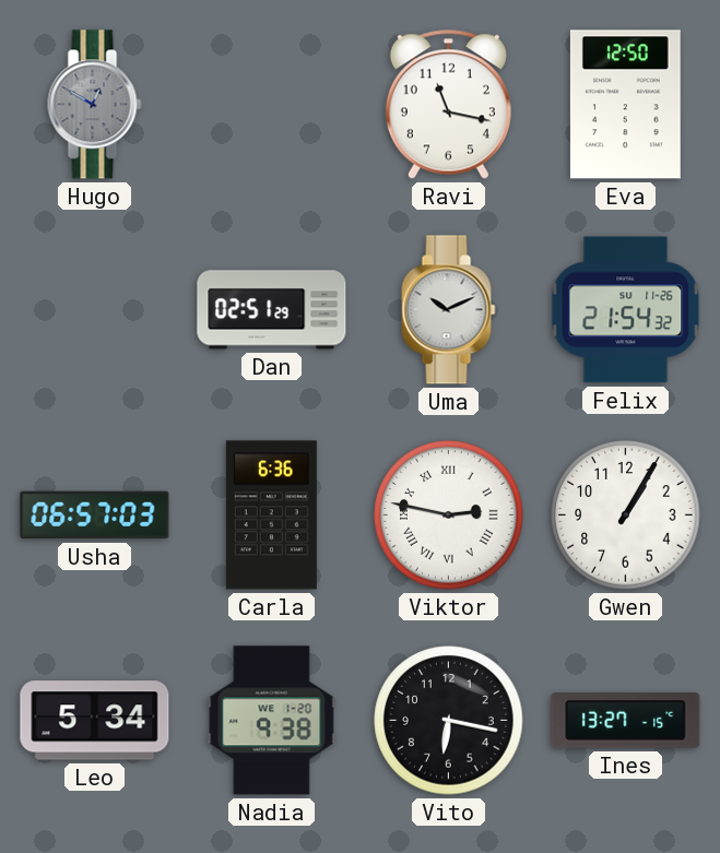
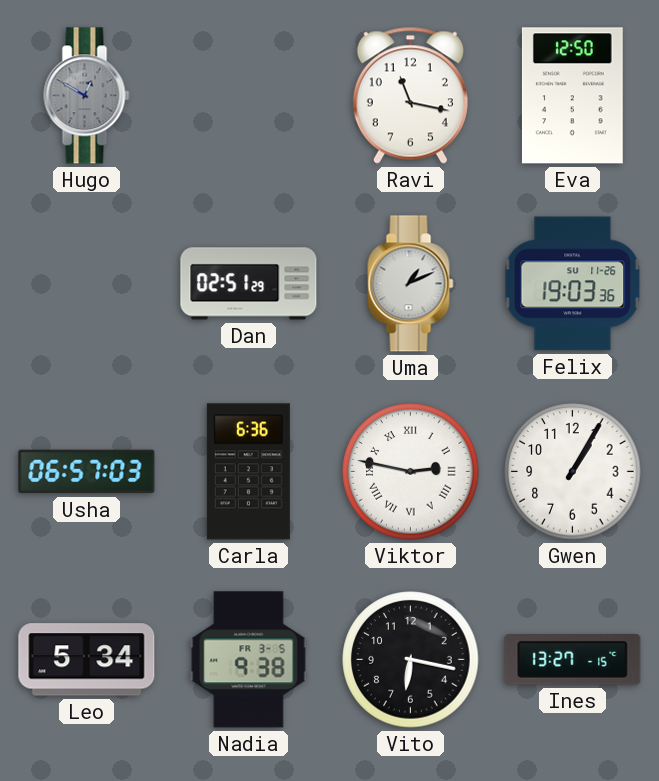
Uma: 10:11 -> 1:11
Felix: 21:54 -> 19:03
Nadia date: WE 1-20 -> FR 3-5
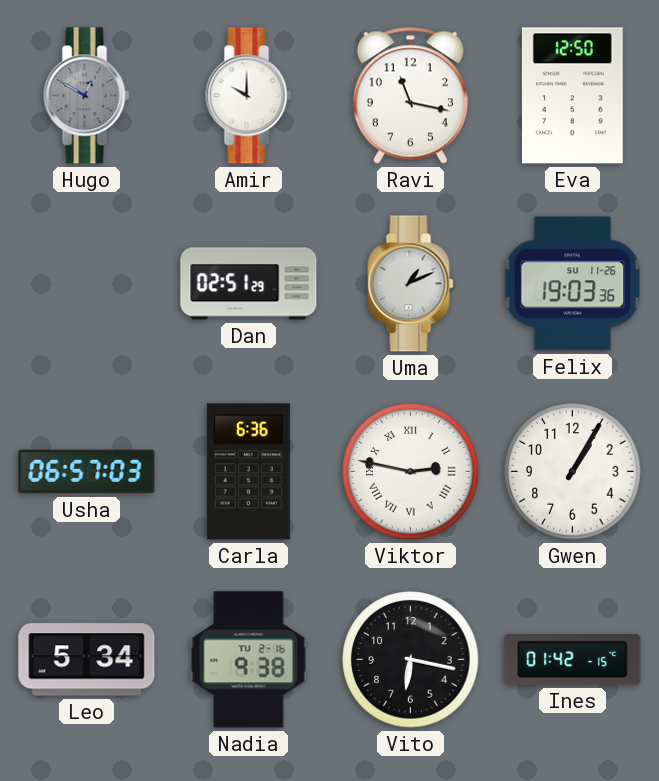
Amir: none -> 10:00
Nadia date: FR 3-5 -> TU 2-16
Ines: 13:27 -> 01:42
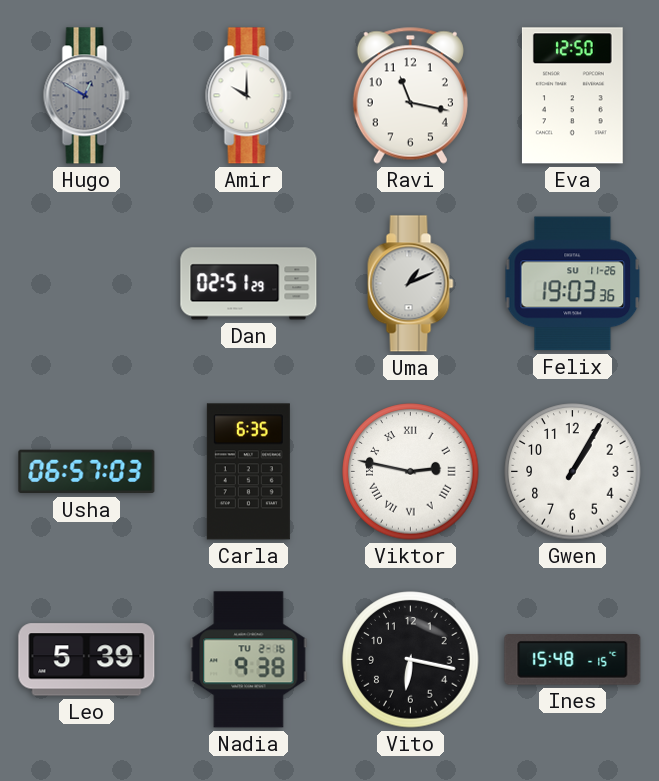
Carla: 6:36 -> 6:35
Leo: 5:34 -> 5:39
Ines: 01:42 -> 15:48
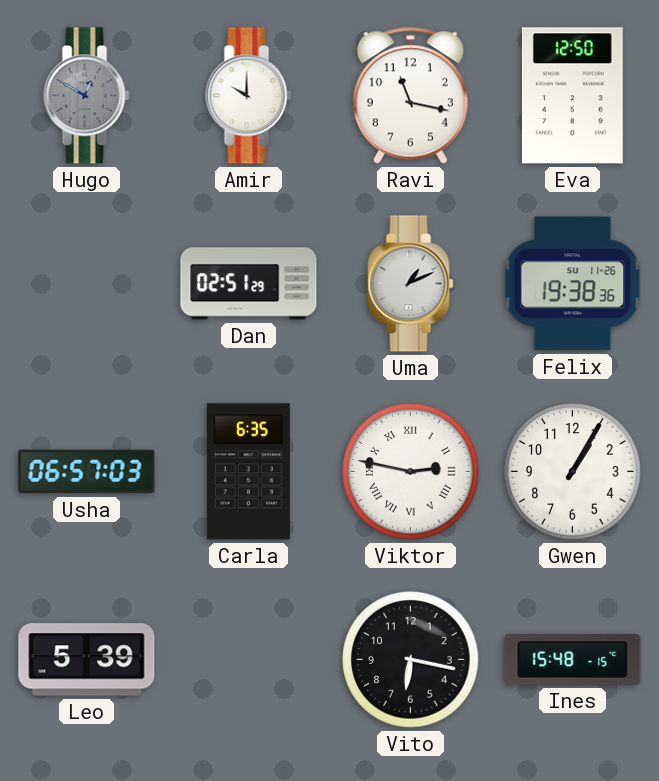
Felix: 19:03 -> 19:38
Nadia: 9:38 -> none
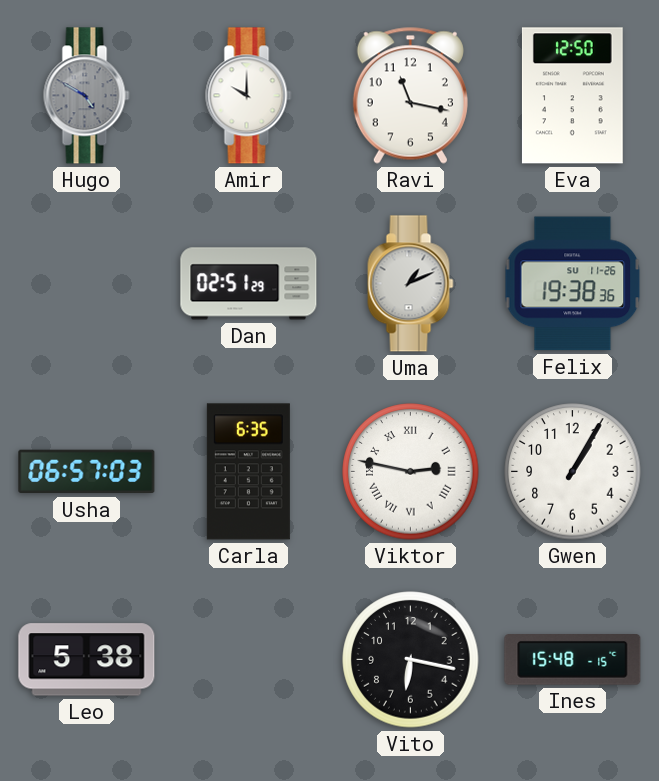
Hugo: 12:50 -> 4:50
Leo: 5:39 -> 5:38
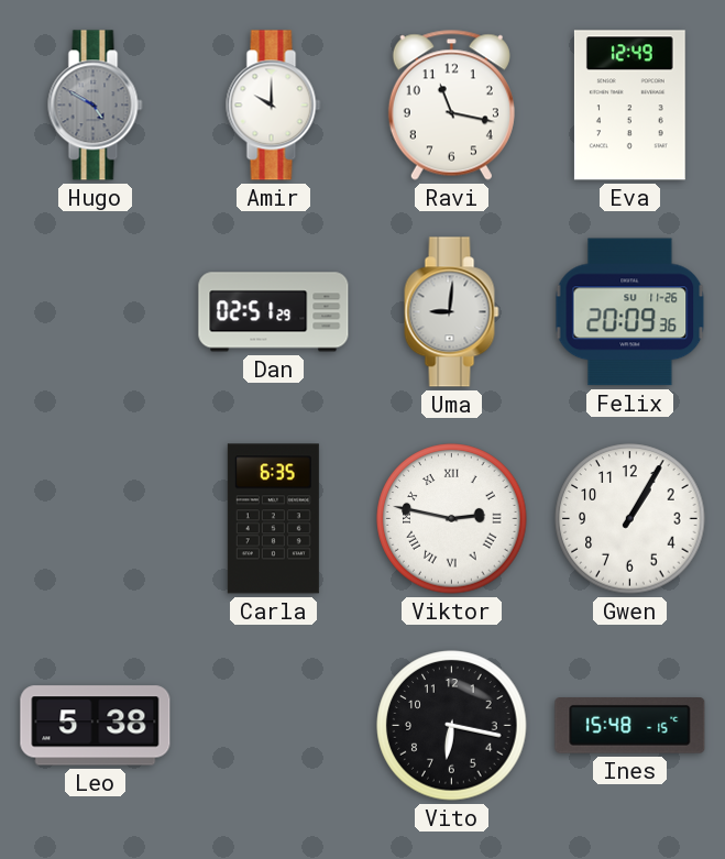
Eva: 12:50 -> 12:49
Uma: 1:11 -> 9:01
Felix: 19:38 -> 20:09
Usha: 06:57 -> none
